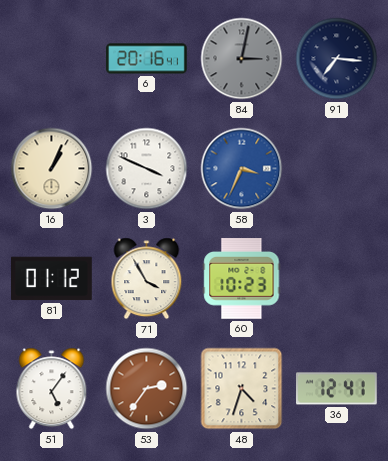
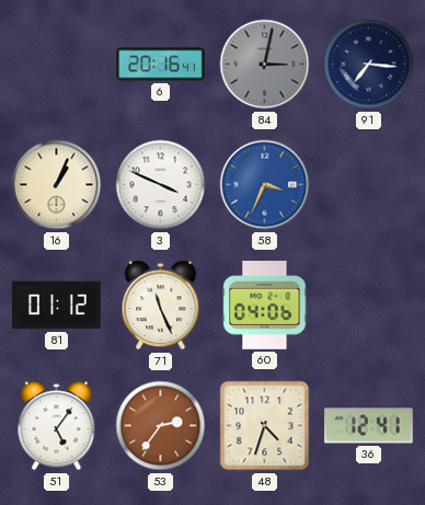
71: 3:55 -> 11:26
60: 10:23 -> 04:06
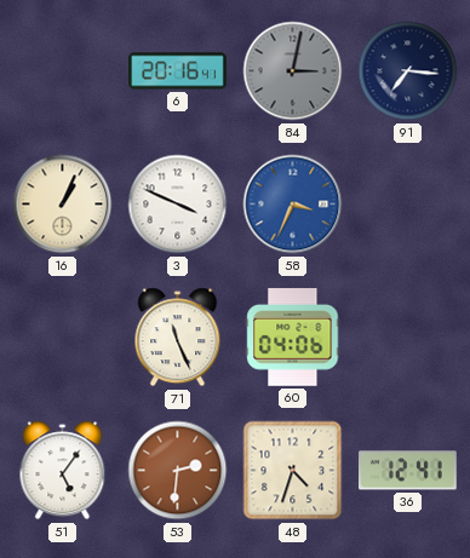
81: 01:12 -> none
53: 2:36 -> 2:31
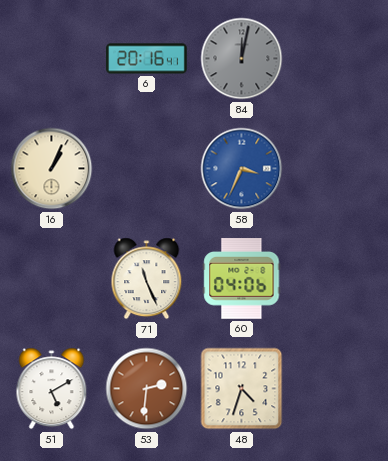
84: 3:02 -> 12:02
91: 7:16 -> none
3: 3:49 -> none
51: 5:06 -> 5:10
36: 12:41 -> none
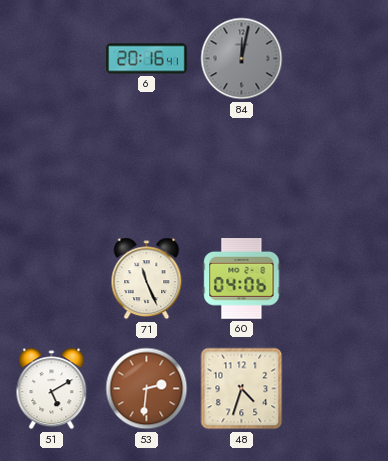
16: 1:04 -> none
58: 3:34 -> none
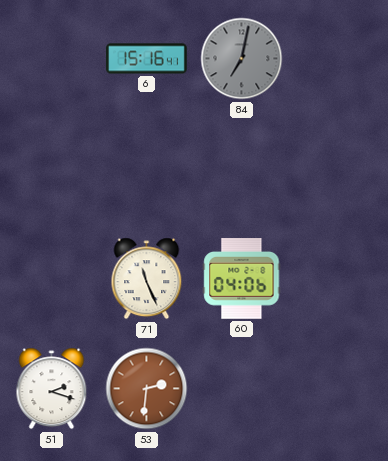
6: 20:16 -> 15:16
84: 12:02 -> 7:02
51: 5:10 -> 2:18
48: 4:33 -> none
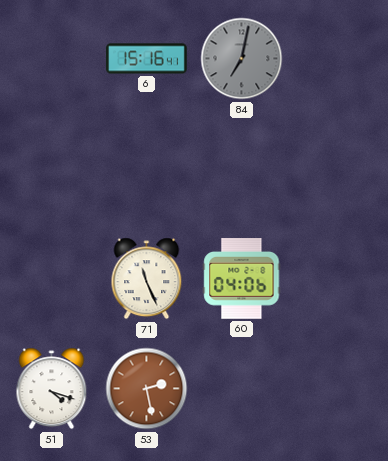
51: 2:18 -> 4:18
53: 2:31 -> 2:28
